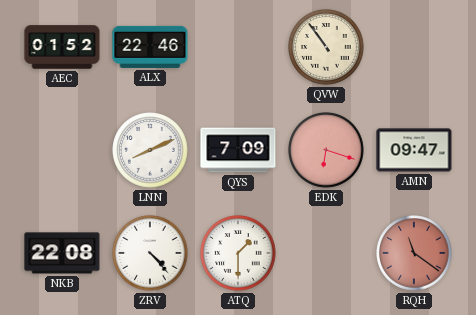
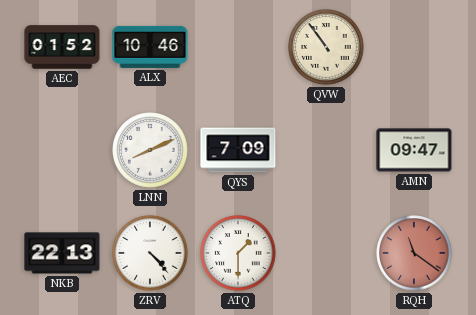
ALX: 22:46 -> 10:46
EDK: 6:18 -> none
NKB: 22:08 -> 22:13
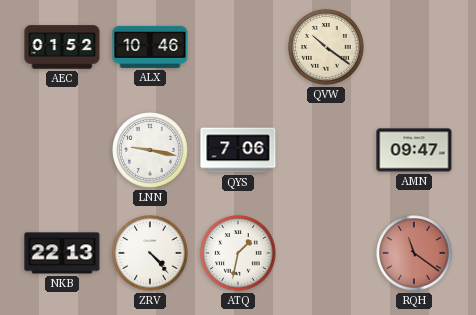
QVW: 10:54 -> 10:21
LNN: 8:11 -> 9:17
QYS: 7:09 -> 7:06
ATQ: 1:30 -> 1:32
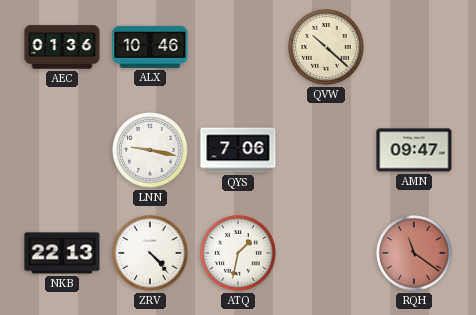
AEC: 01:52 -> 01:36
QVW: 10:21 -> 10:22
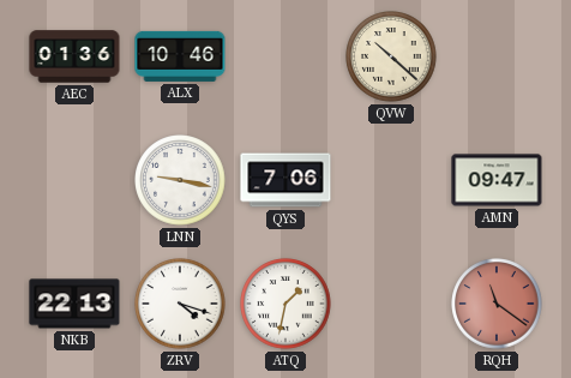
ZRV: 4:23 -> 4:18
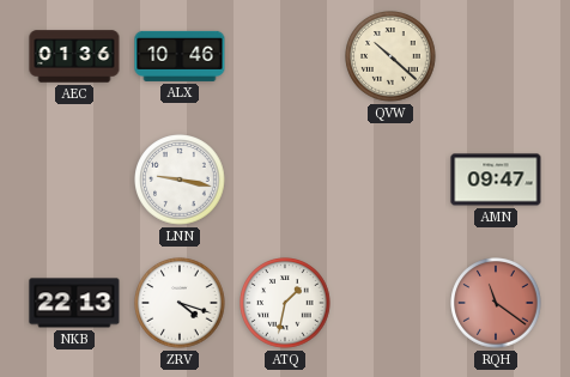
QYS: 7:06 -> none
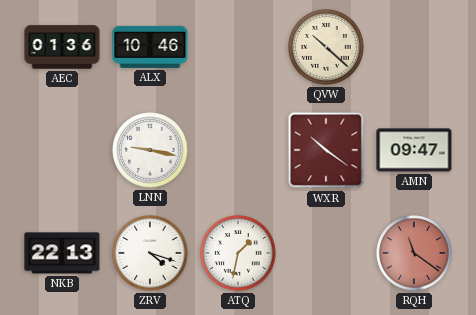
WXR: none -> 10:21
